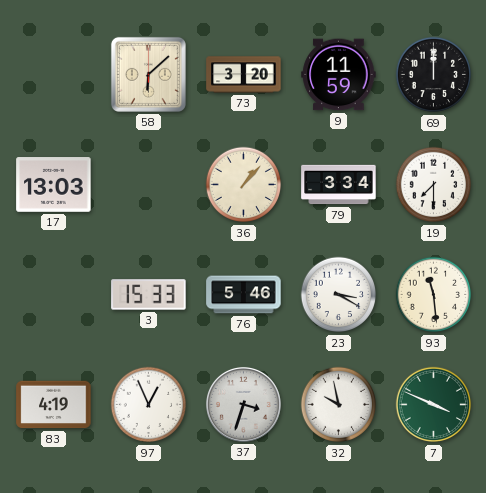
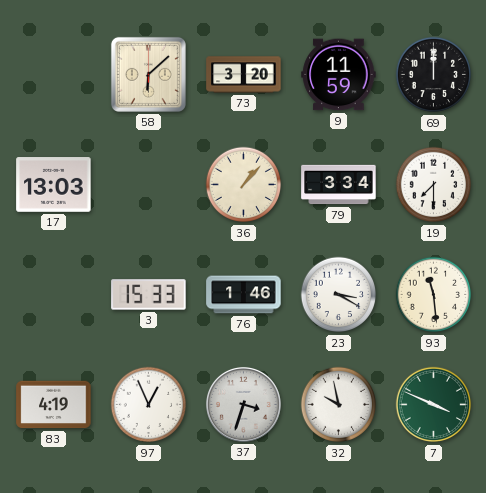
76: 5:46 -> 1:46
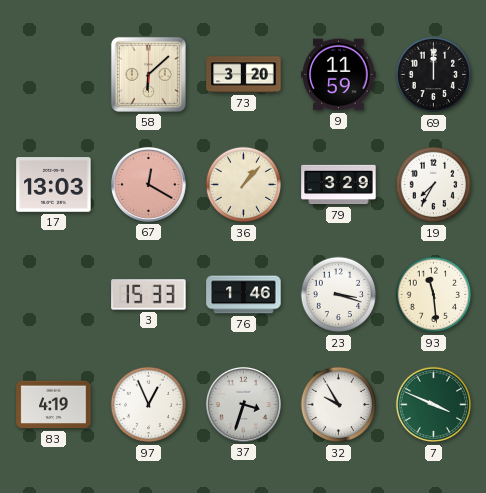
67: none -> 12:20
79: 3:34 -> 3:29
19: 7:30 -> 7:35
23: 3:20 -> 3:18
32: 9:58 -> 9:55
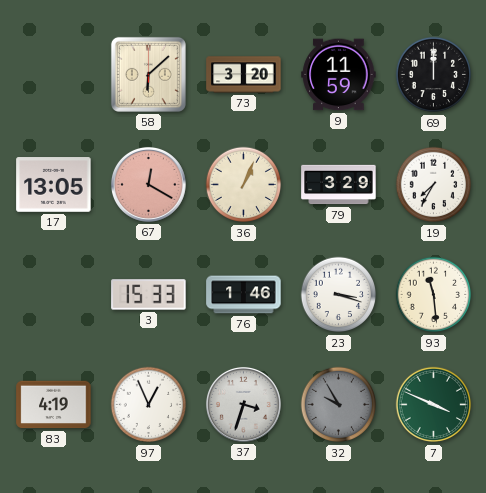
17: 13:03 -> 13:05
36: 1:07 -> 1:04
32 dial: white -> grey
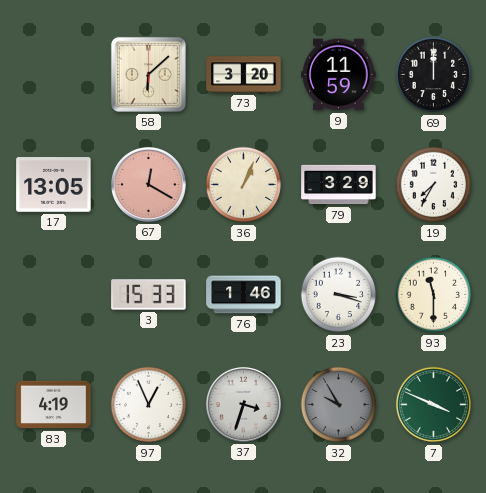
93: 11:29 -> 11:30
